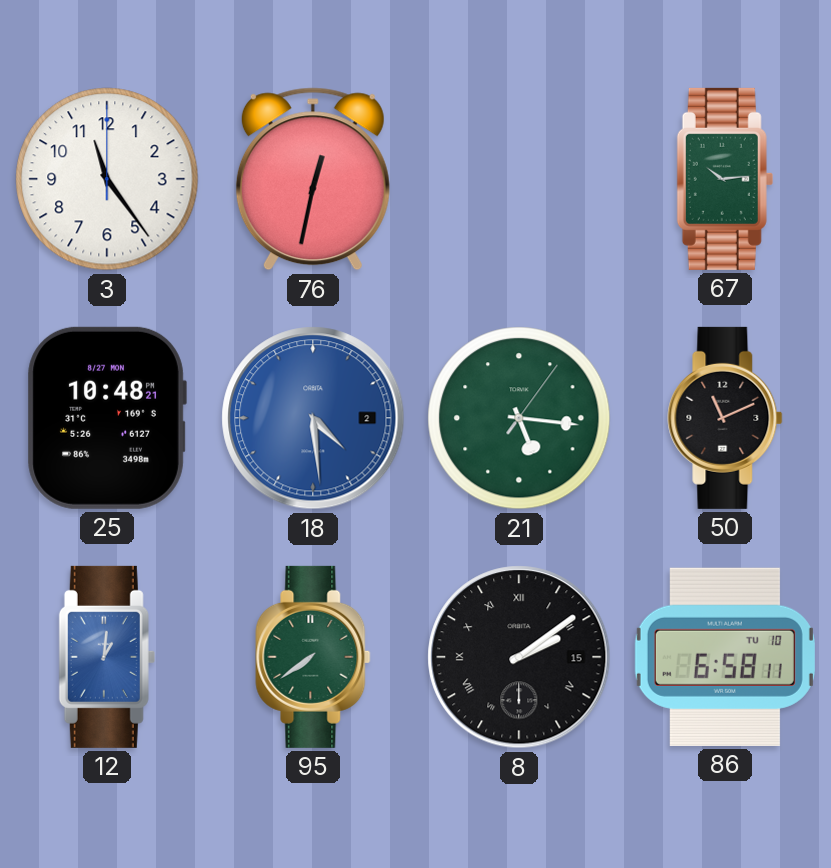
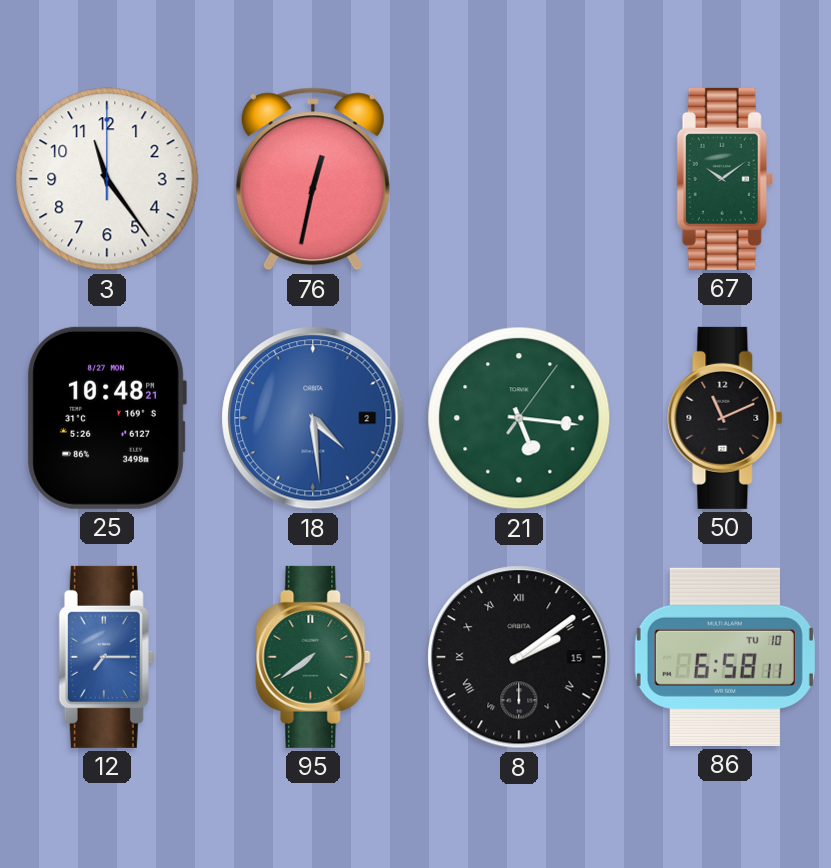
67: 10:14 -> 10:09
12: 1:01 -> 7:15
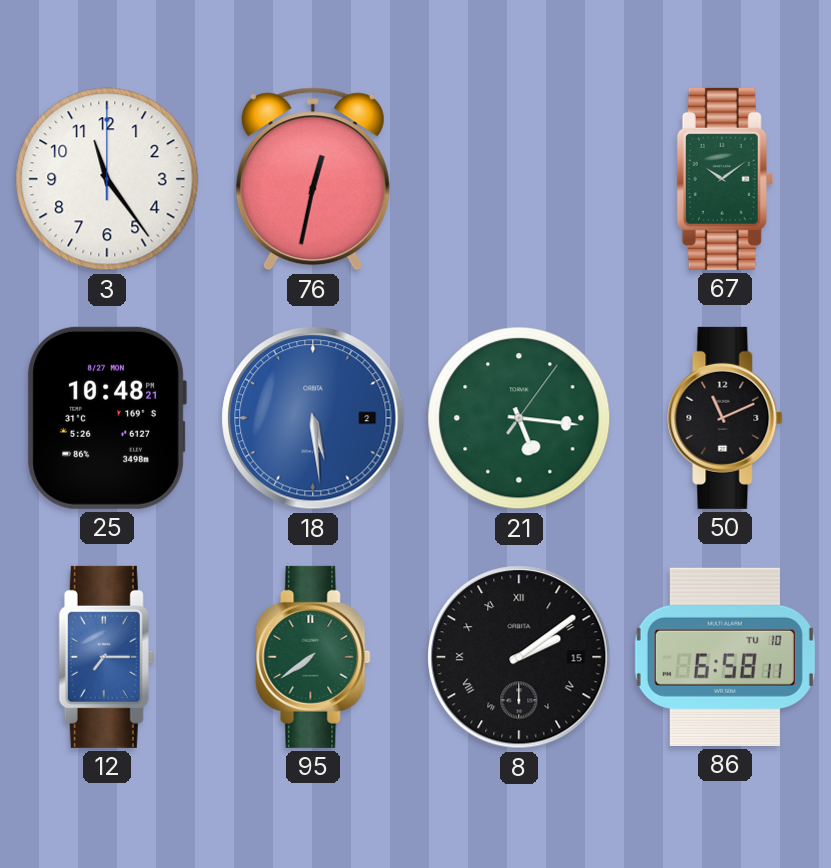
18: 4:29 -> 5:29
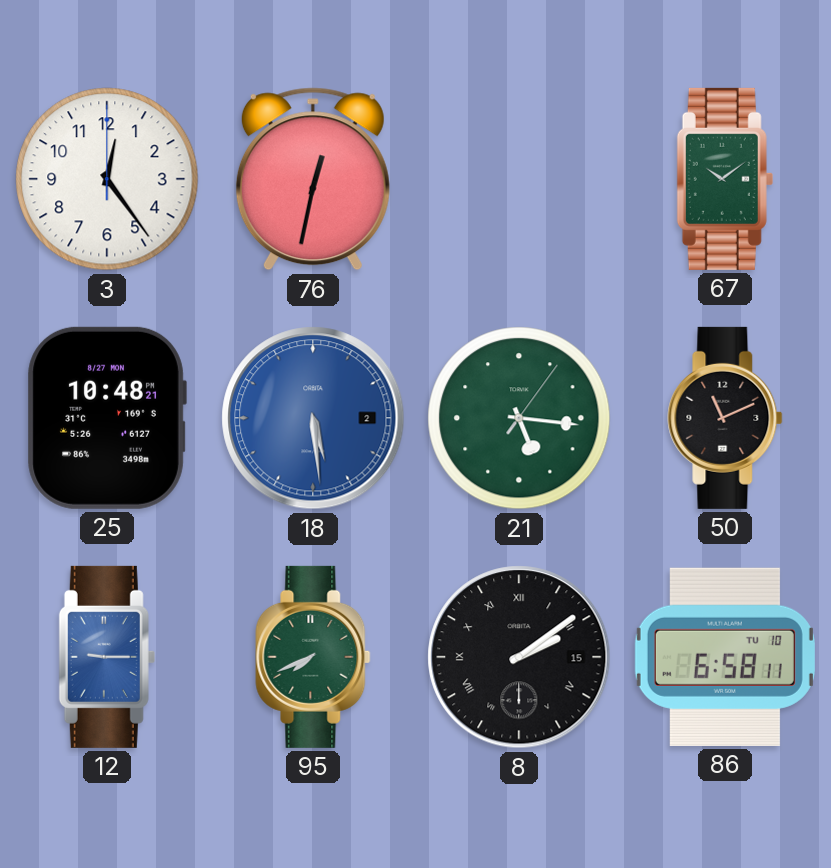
3: 11:24 -> 12:24
12: 7:15 -> 9:15
95: 7:39 -> 7:41
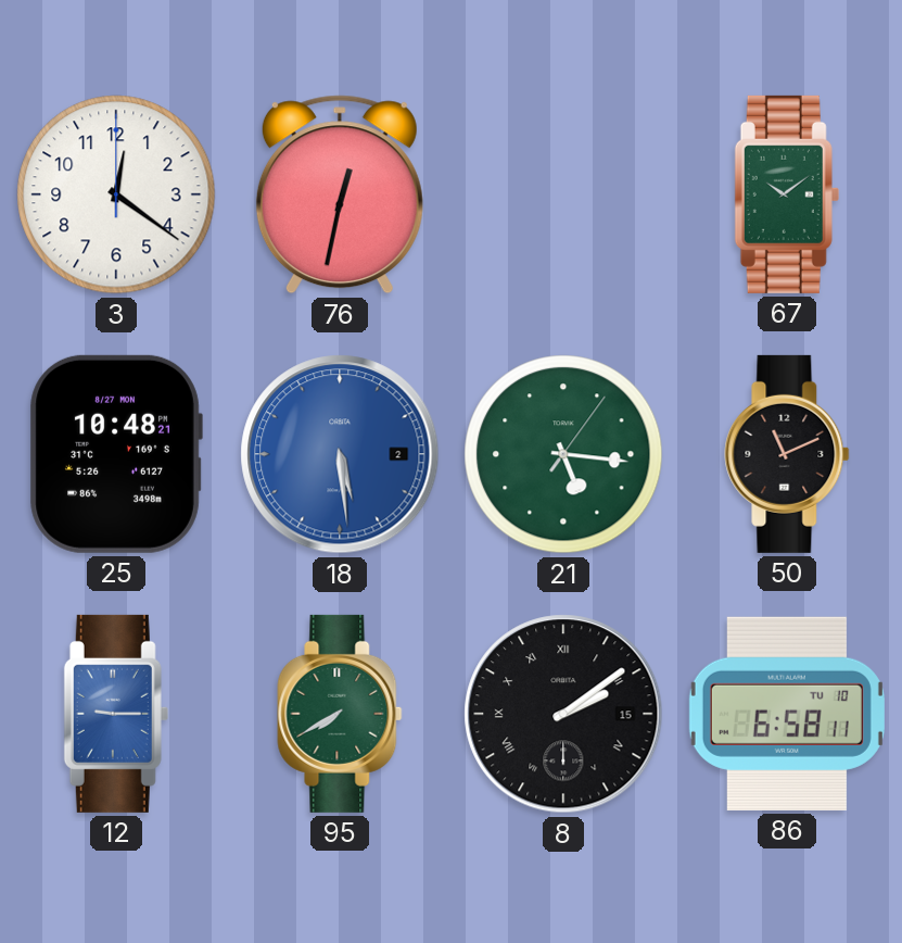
3: 12:24 -> 12:21
95: 7:41 -> 7:40
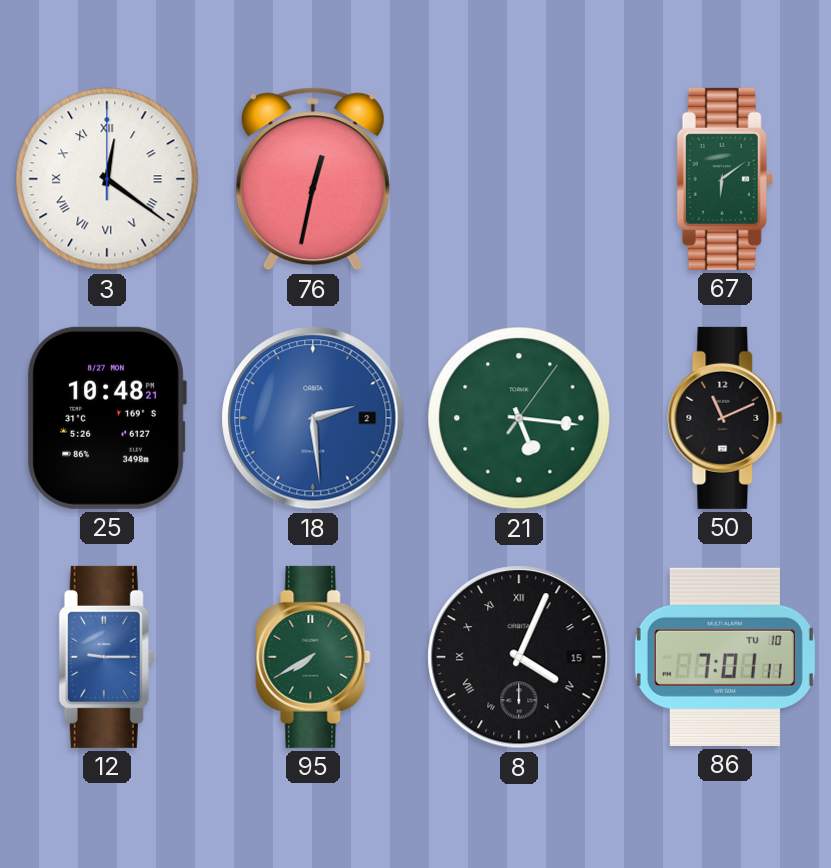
3 numerals: Arabic -> Roman
67: 10:09 -> 6:09
18: 5:29 -> 2:29
8: 2:09 -> 4:04
86: 6:58 -> 7:01
